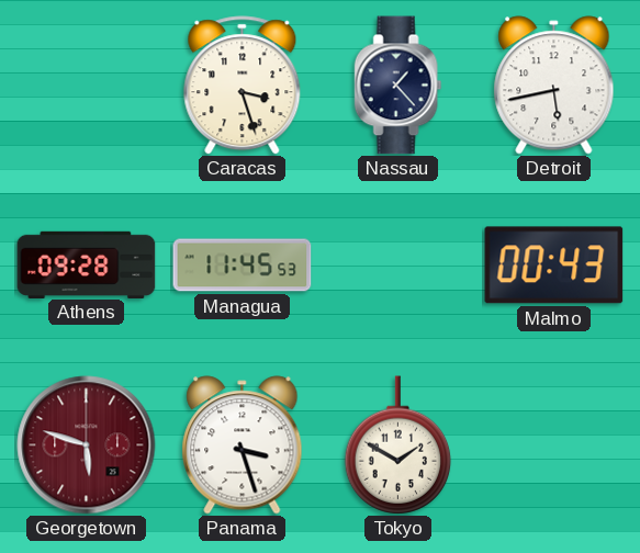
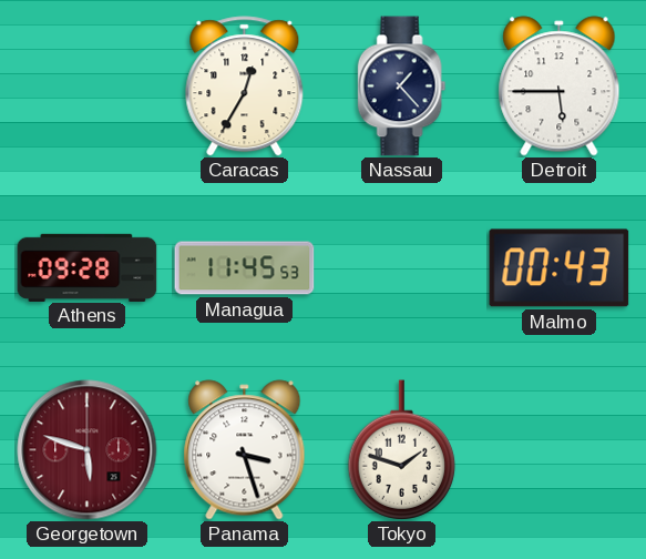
Caracas: 3:27 -> 12:35
Detroit: 5:43 -> 5:45
Tokyo: 1:50 -> 1:48
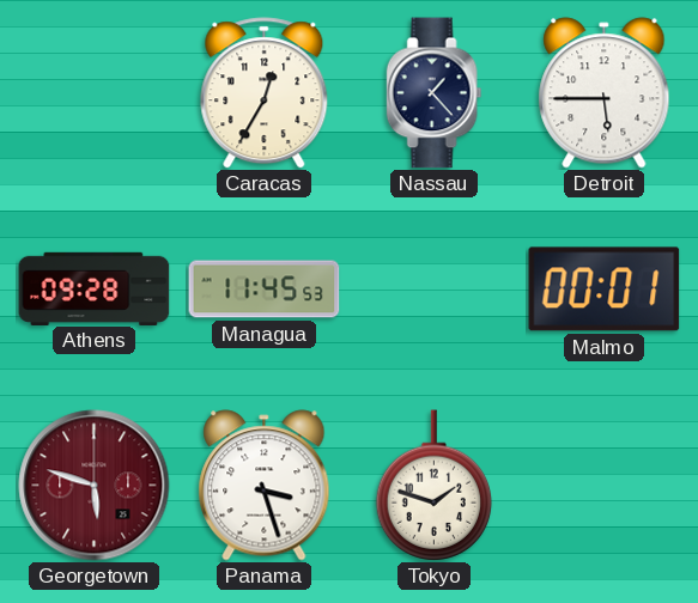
Malmo: 00:43 -> 00:01
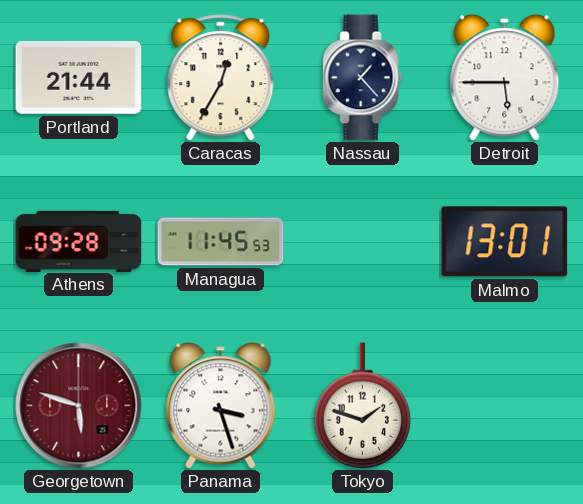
Portland: none -> 21:44
Malmo: 00:01 -> 13:01
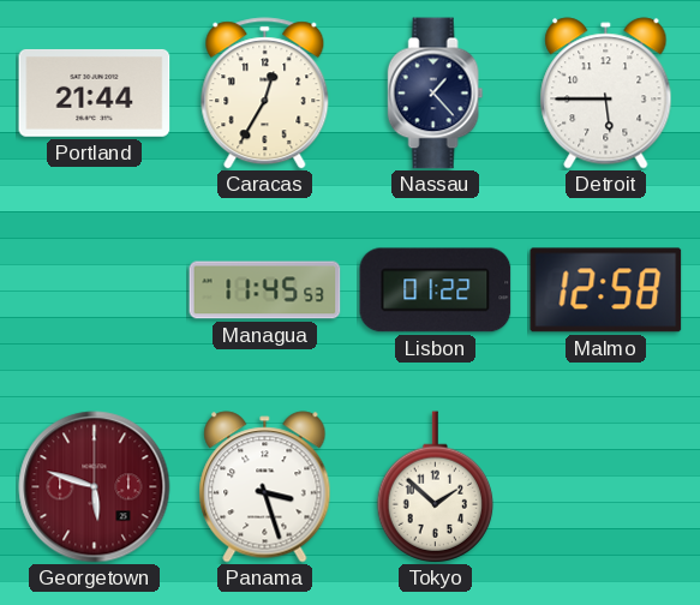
Athens: 09:28 -> none
Lisbon: none -> 01:22
Malmo: 13:01 -> 12:58
Tokyo: 1:48 -> 1:52
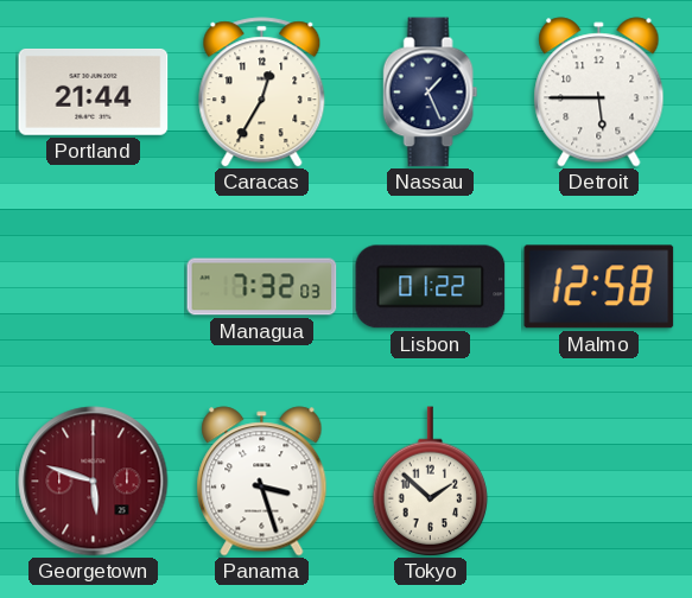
Nassau: 1:23 -> 1:26
Managua: 11:45 -> 7:32
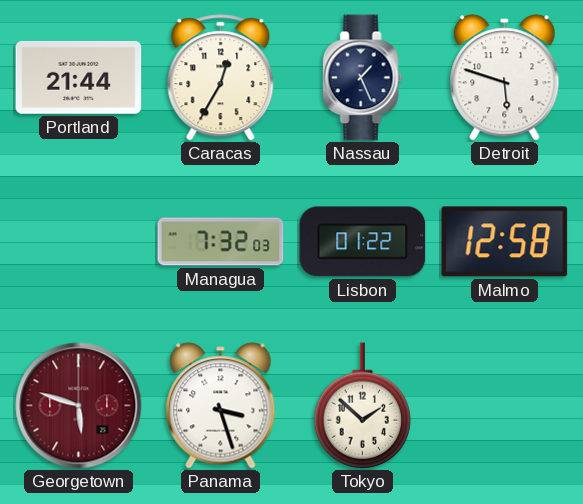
Detroit: 5:45 -> 5:48
